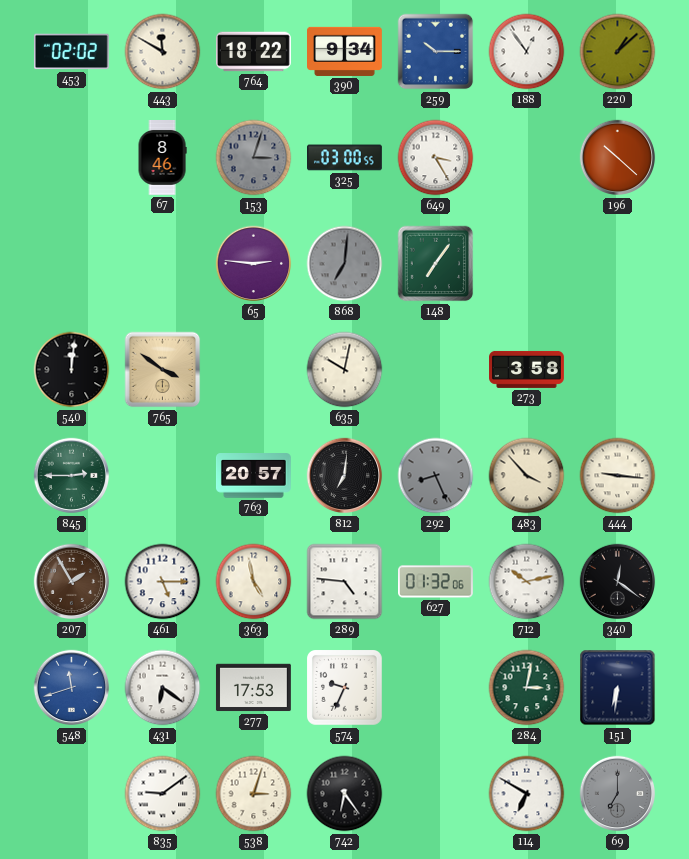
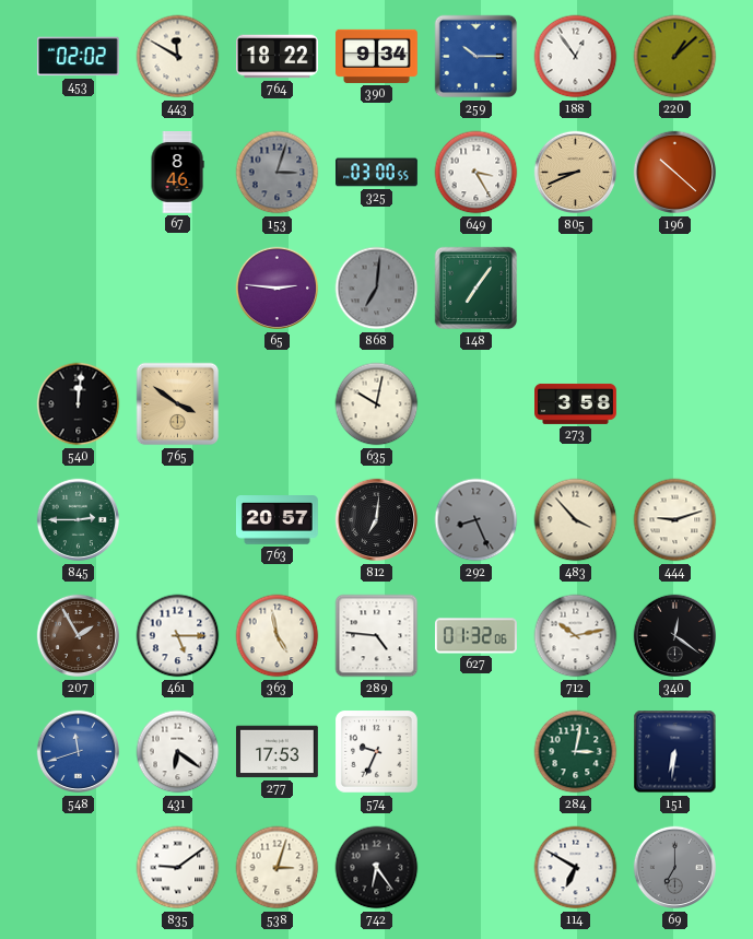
805: none -> 8:41
444: 9:16 -> 9:12
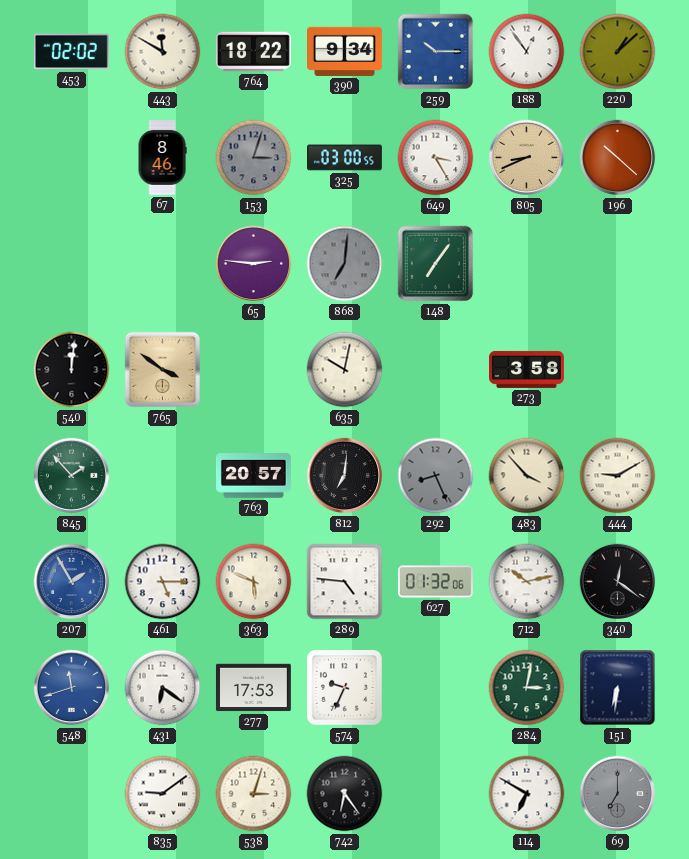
845: 2:45 -> 1:53
444: 9:12 -> 9:10
207 dial: brown -> blue
363: 4:58 -> 5:49
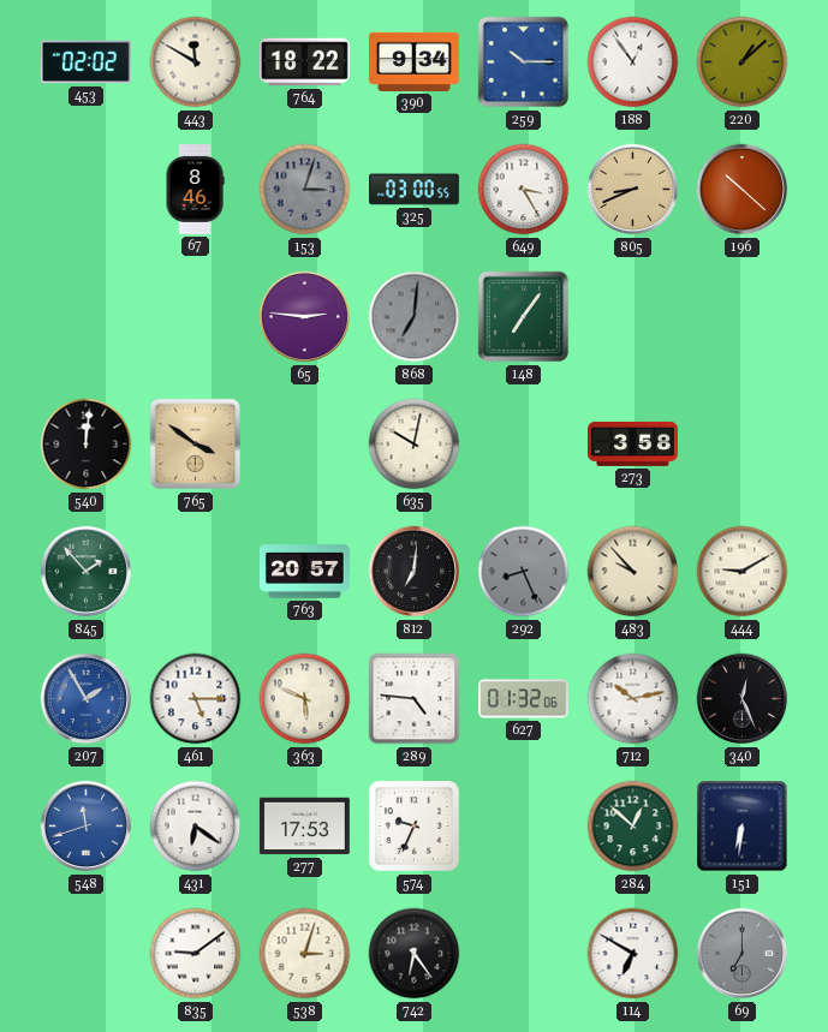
483: 3:53 -> 9:53
340: 12:21 -> 12:26
284: 3:02 -> 12:52
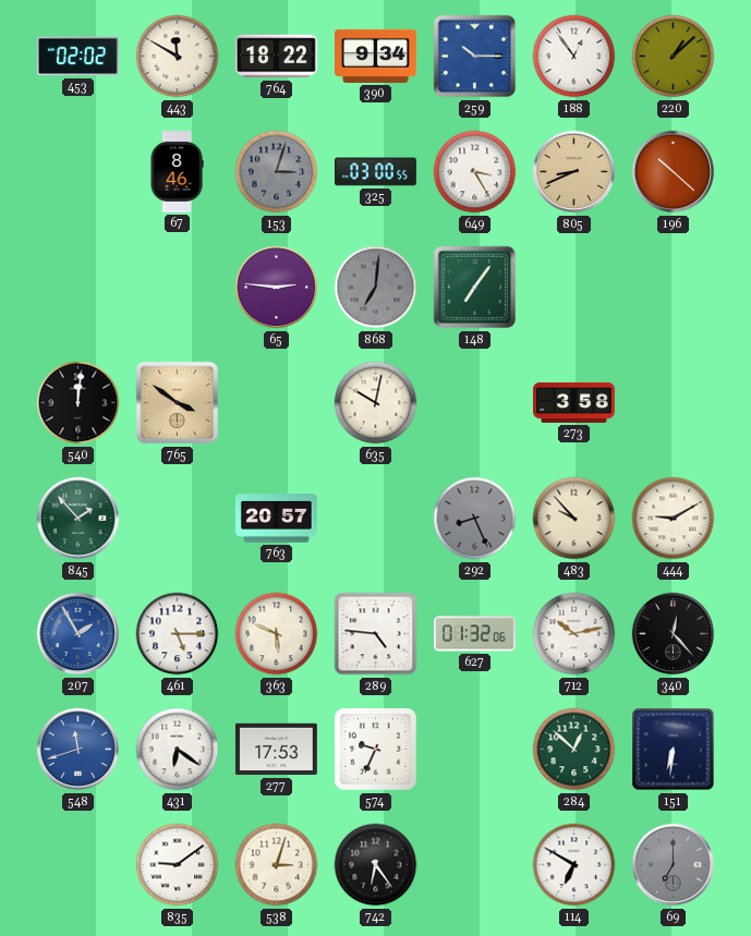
812: 7:01 -> none
340: 12:26 -> 12:23
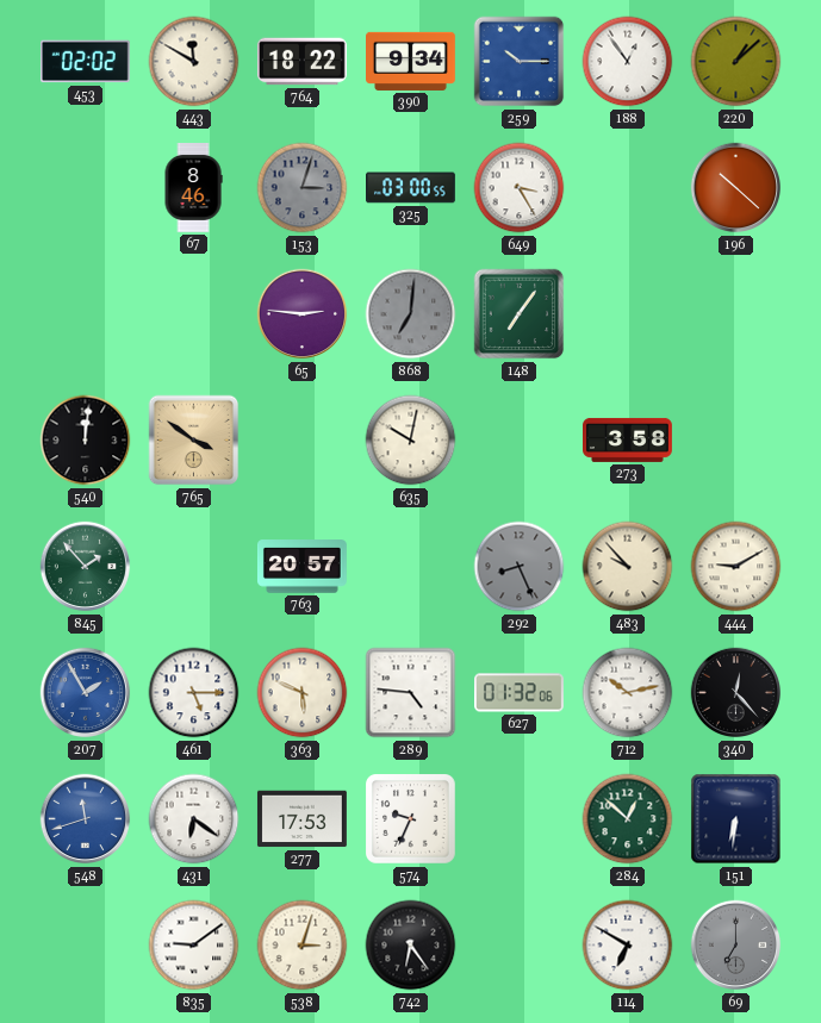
805: 8:41 -> none
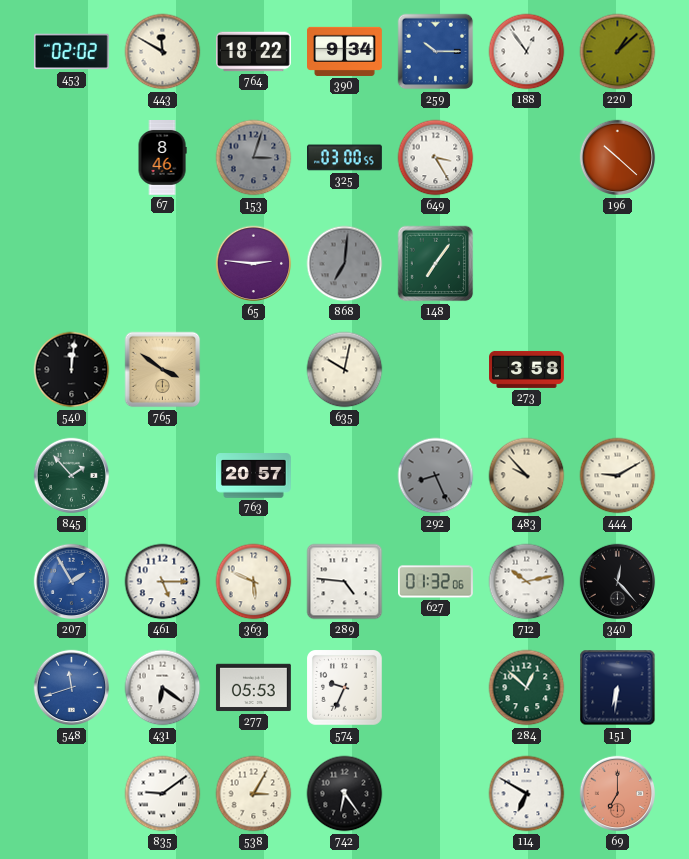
277: 17:53 -> 05:53
538: 3:03 -> 3:05
69 dial: grey -> salmon
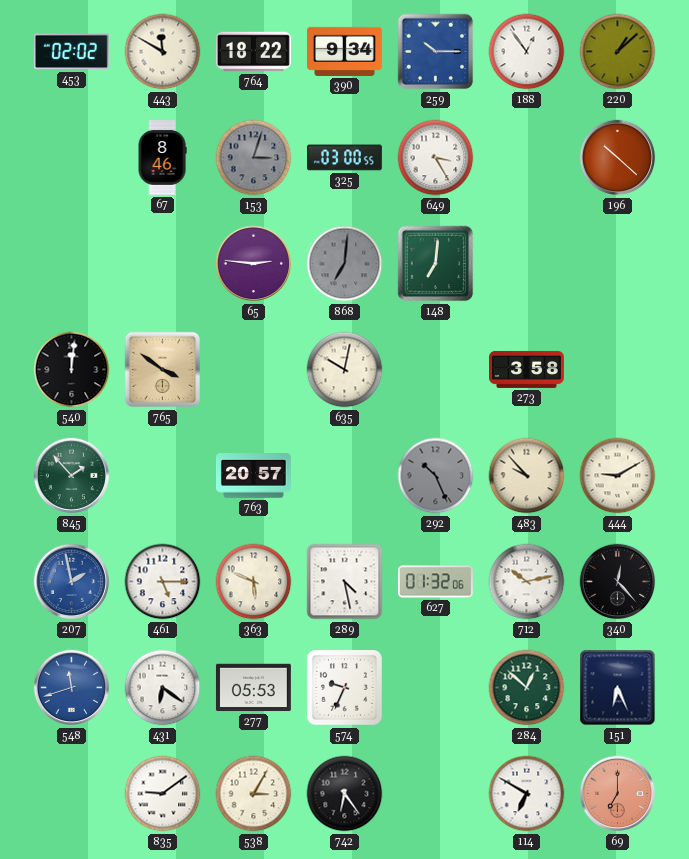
148: 7:06 -> 7:01
292: 8:26 -> 10:26
207: 1:55 -> 1:58
289: 4:46 -> 4:28
151: 6:31 -> 6:26
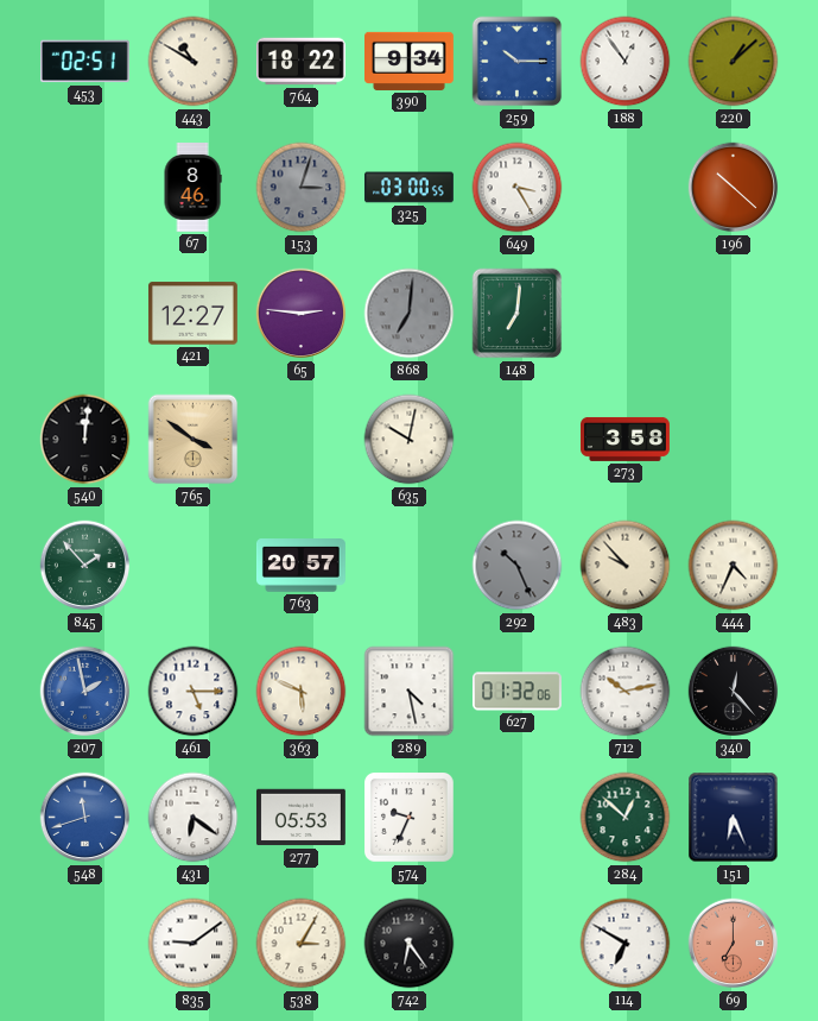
453: 02:02 -> 02:51
443: 11:50 -> 10:50
421: none -> 12:27
444: 9:10 -> 4:34
